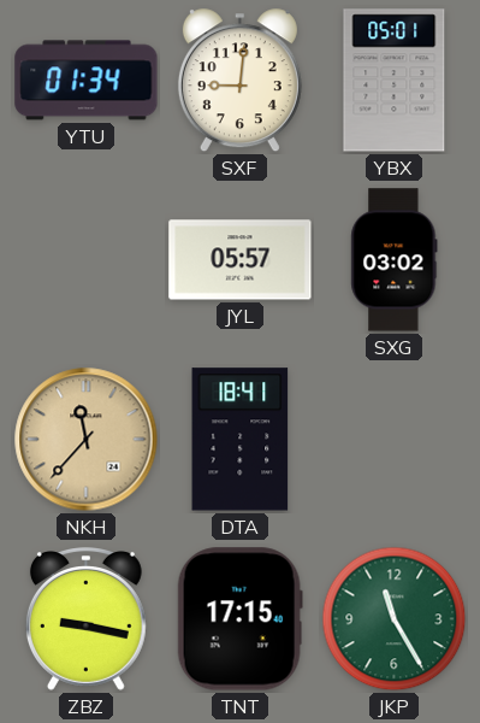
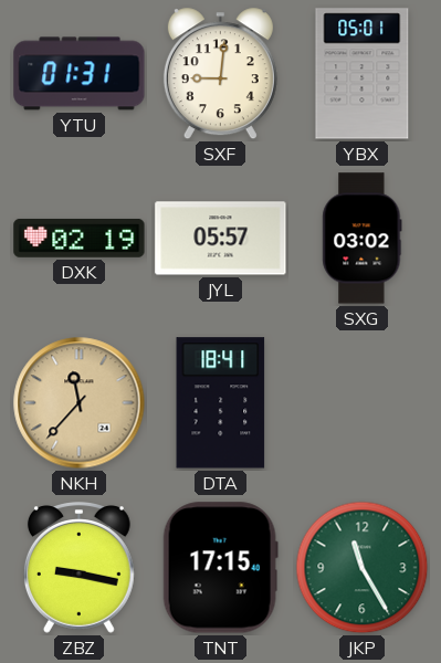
YTU: 01:34 -> 01:31
DXK: none -> 02:19
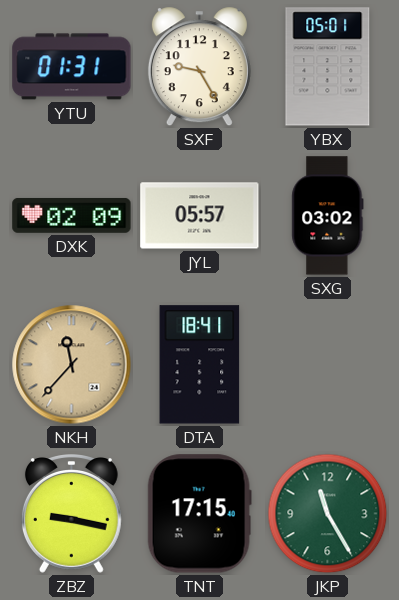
SXF: 9:01 -> 9:25
DXK: 02:19 -> 02:09
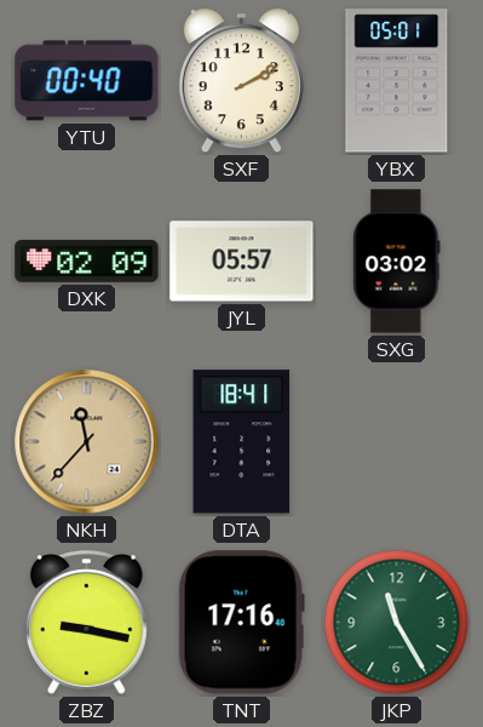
YTU: 01:31 -> 00:40
SXF: 9:25 -> 2:10
TNT: 17:15 -> 17:16
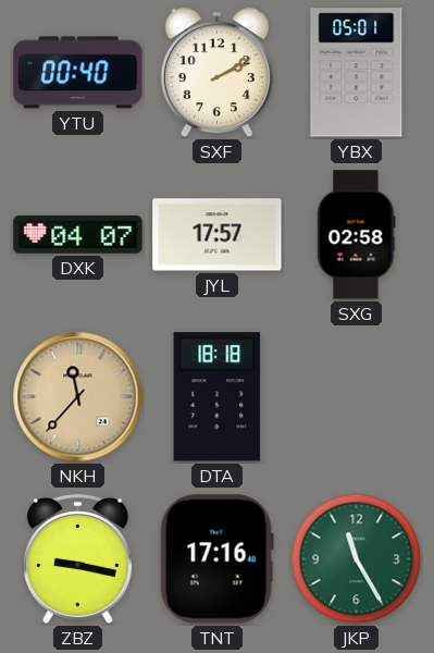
DXK: 02:09 -> 04:07
JYL: 05:57 -> 17:57
SXG: 03:02 -> 02:58
DTA: 18:41 -> 18:18
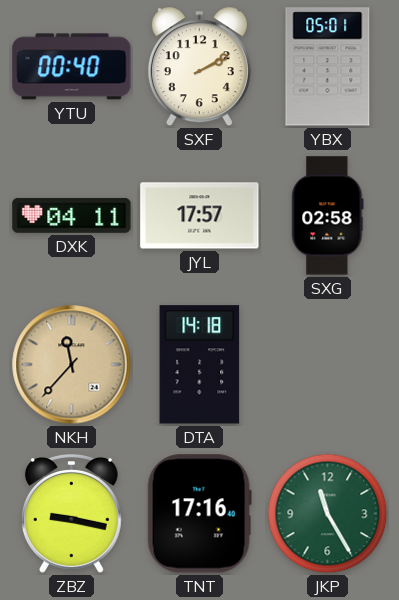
DXK: 04:07 -> 04:11
DTA: 18:18 -> 14:18
